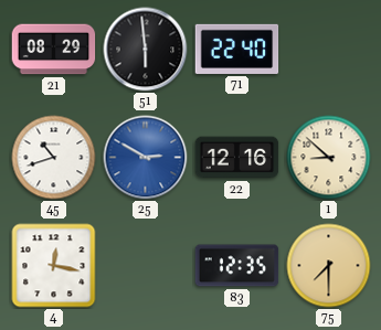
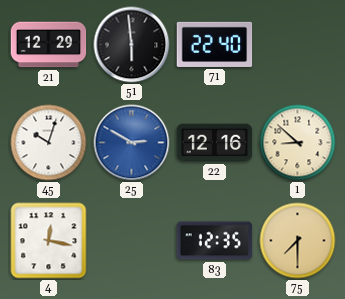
21: 08:29 -> 12:29
45: 10:42 -> 10:03
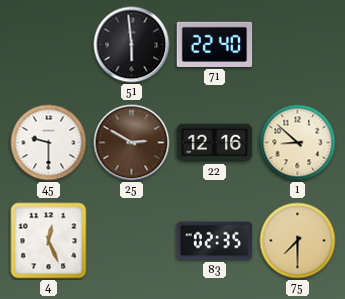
21: 12:29 -> none
45: 10:03 -> 9:30
25 dial: blue -> brown
4: 12:17 -> 12:26
83: 12:35 -> 02:35
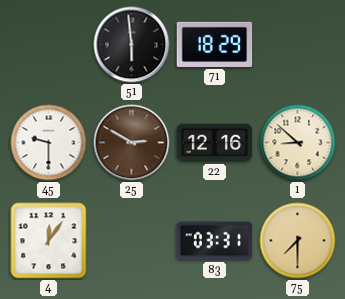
71: 22:40 -> 18:29
4: 12:26 -> 12:06
83: 02:35 -> 03:31
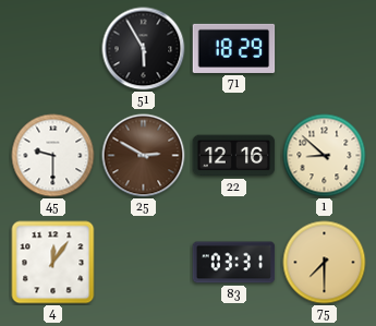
51: 5:59 -> 5:55
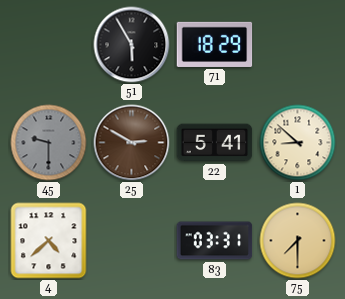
45 dial: white -> grey
22: 12:16 -> 5:41
4: 12:06 -> 4:38
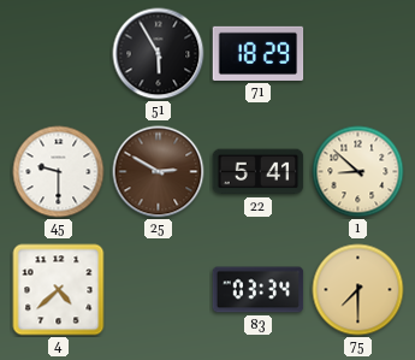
45 dial: grey -> white
83: 03:31 -> 03:34
